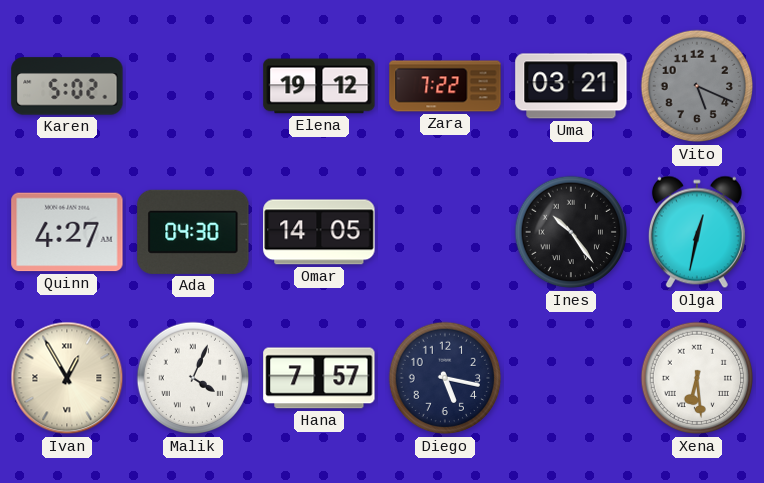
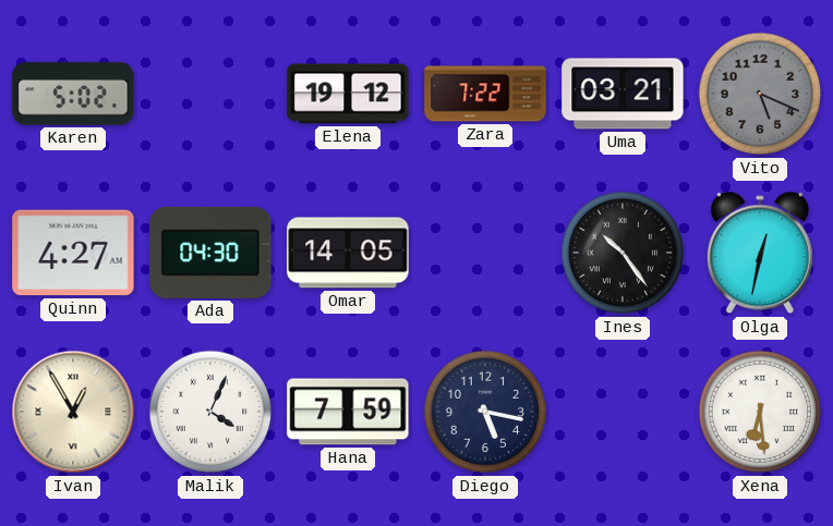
Hana: 7:57 -> 7:59
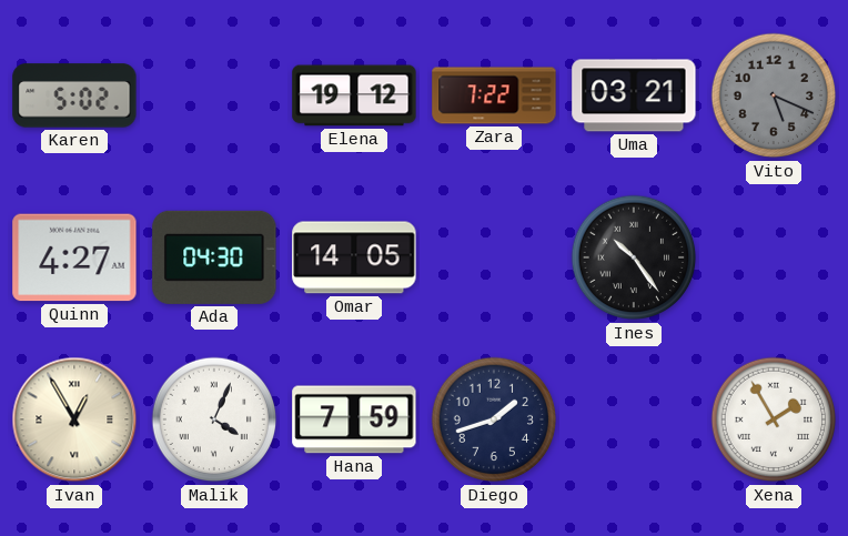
Olga: 12:32 -> none
Diego: 5:17 -> 1:42
Xena: 6:29 -> 1:55
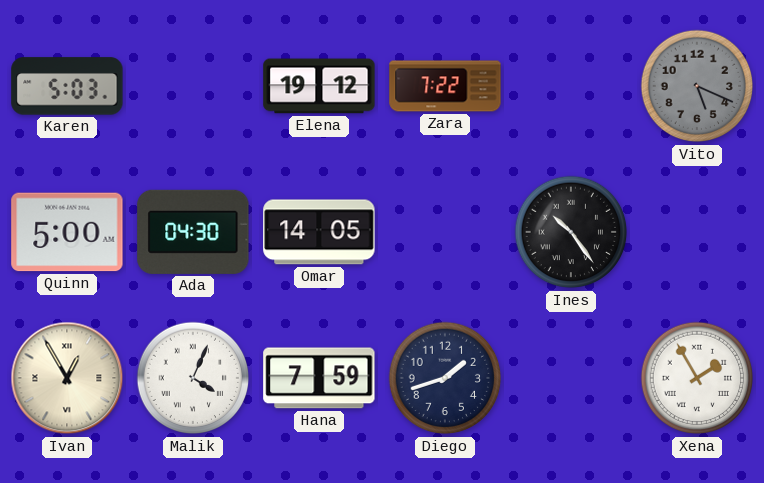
Karen: 5:02 -> 5:03
Uma: 03:21 -> none
Quinn: 4:27 -> 5:00
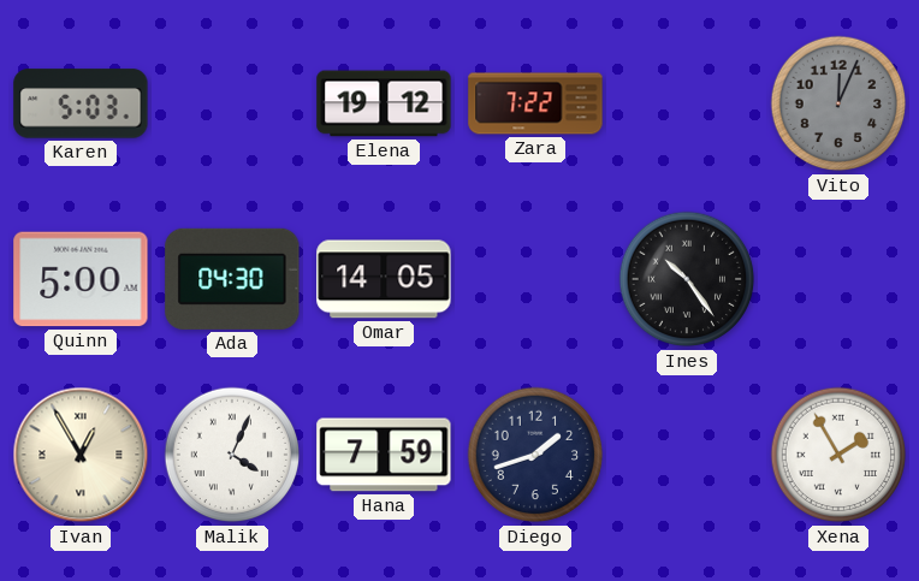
Vito: 5:19 -> 12:04
